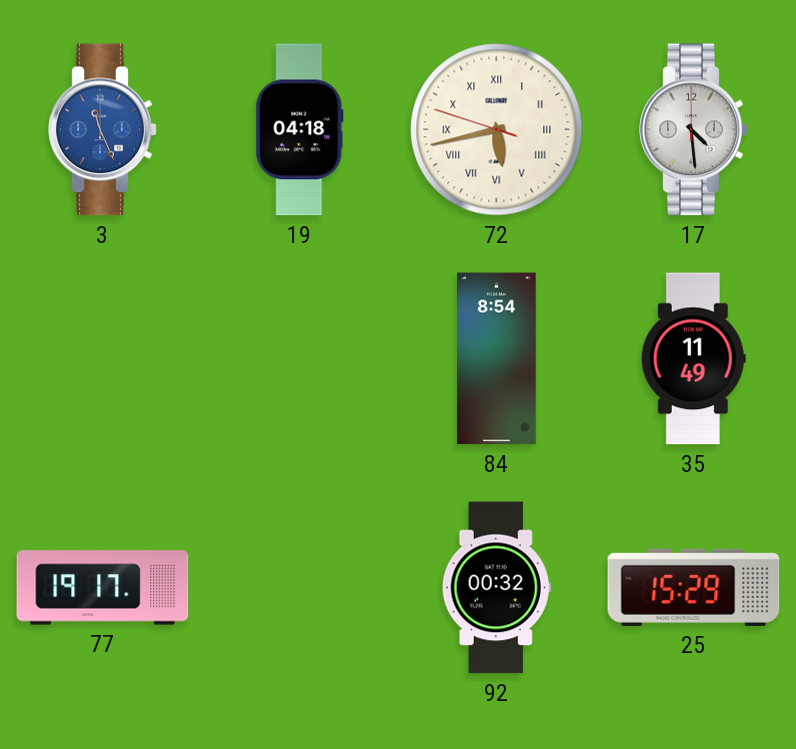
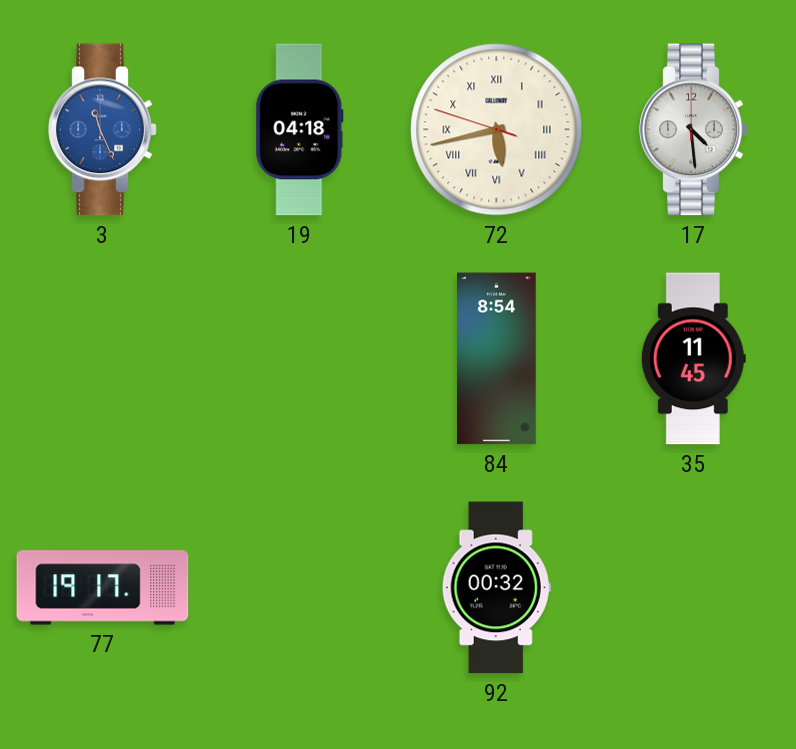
35: 11:49 -> 11:45
25: 15:29 -> none
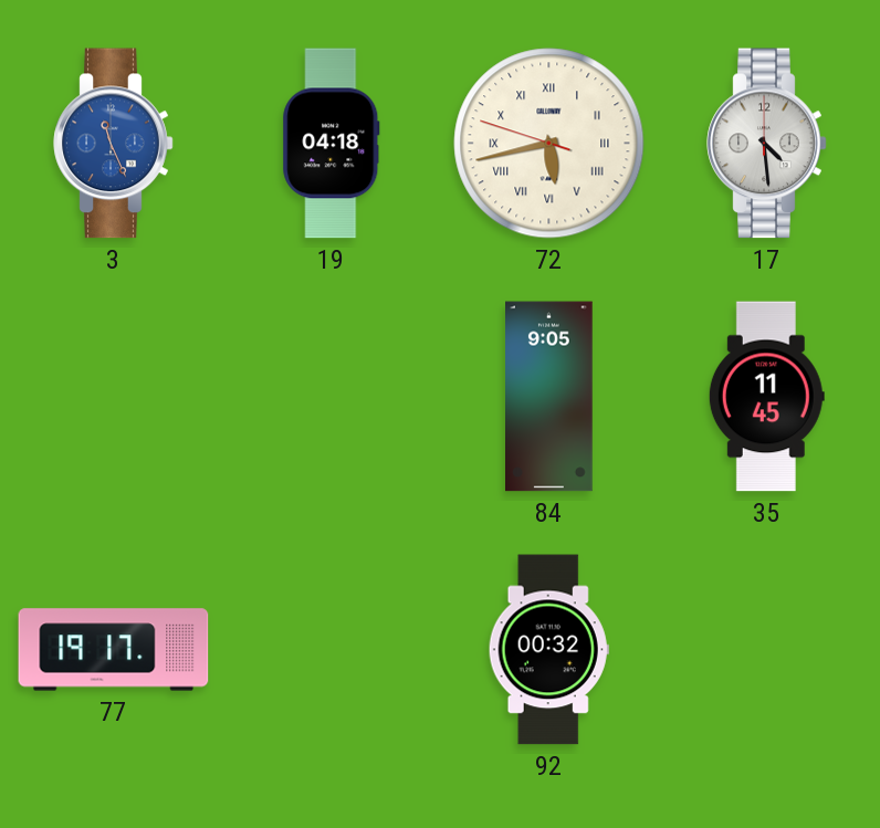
84: 8:54 -> 9:05
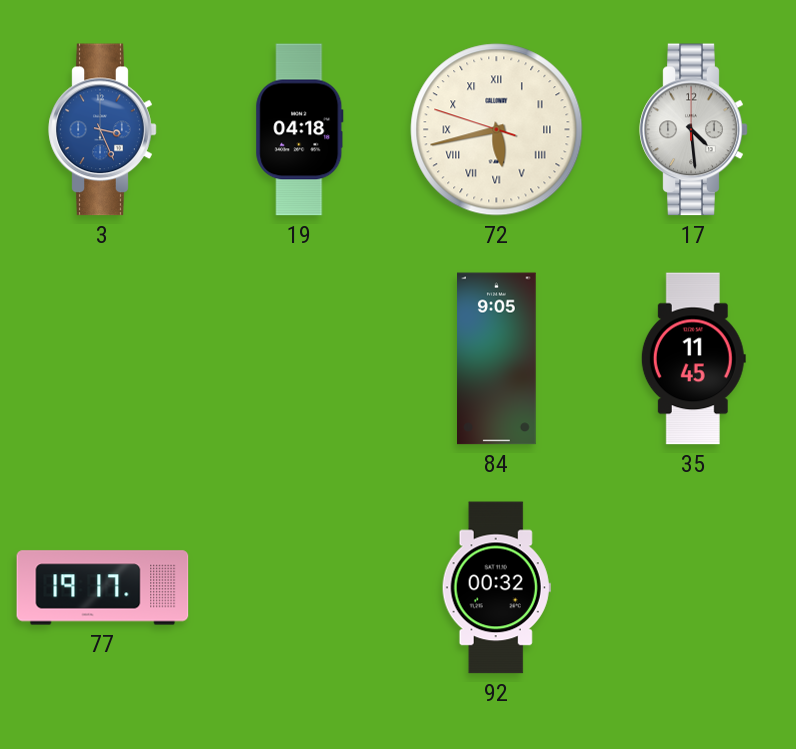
3: 11:26 -> 3:26
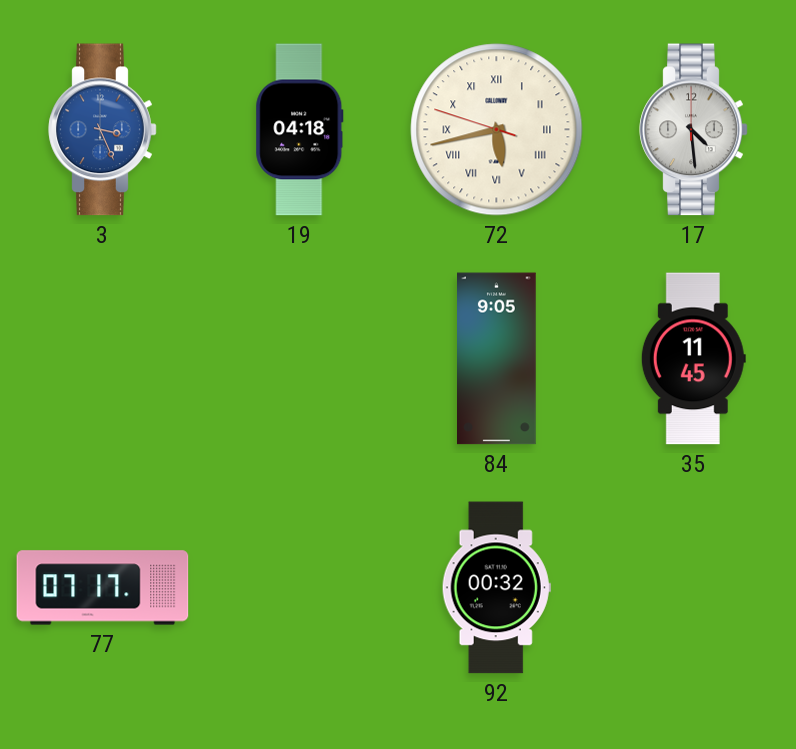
77: 19:17 -> 07:17
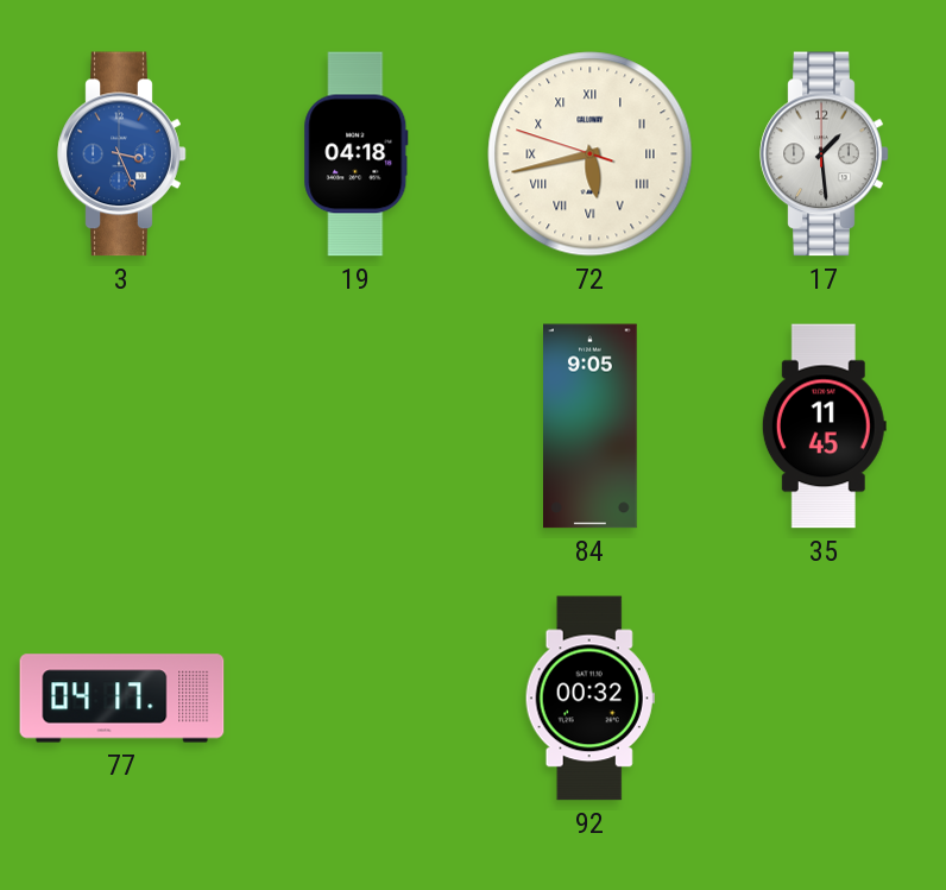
17: 4:29 -> 1:29
77: 07:17 -> 04:17
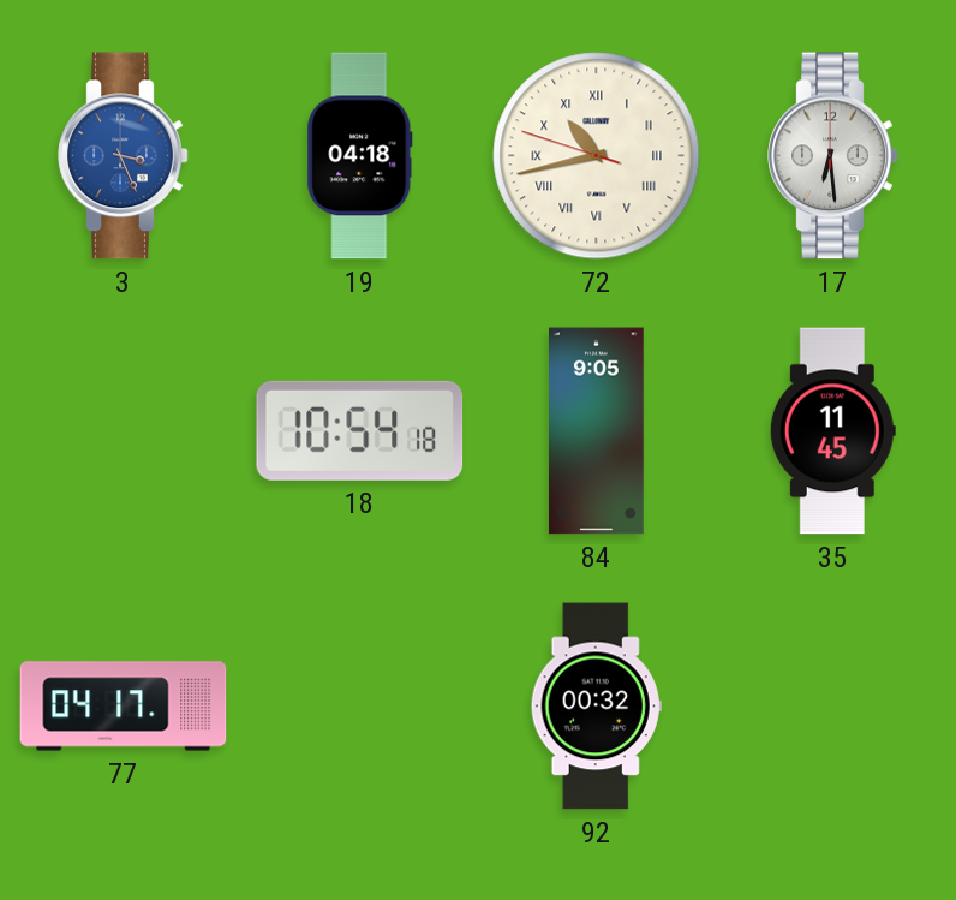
72: 5:42 -> 10:42
17: 1:29 -> 6:29
18: none -> 10:54
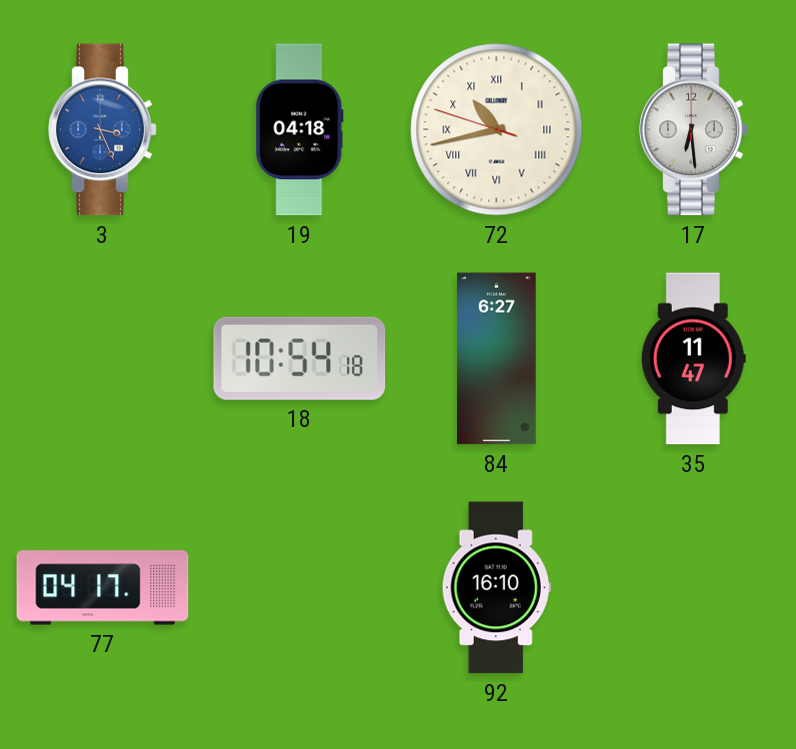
84: 9:05 -> 6:27
35: 11:45 -> 11:47
92: 00:32 -> 16:10
